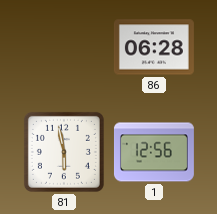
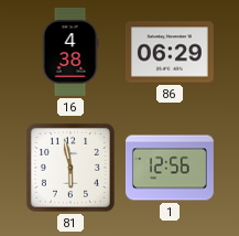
16: none -> 4:38
86: 06:28 -> 06:29
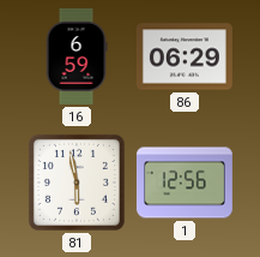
16: 4:38 -> 6:59
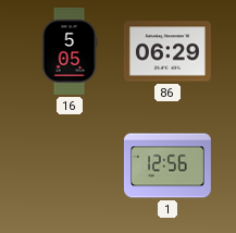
16: 6:59 -> 5:05
81: 5:58 -> none
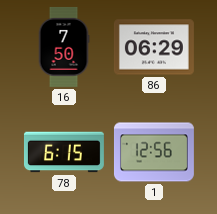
16: 5:05 -> 7:50
78: none -> 6:15
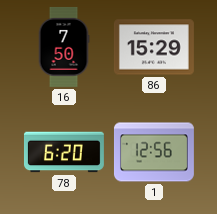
86: 06:29 -> 15:29
78: 6:15 -> 6:20
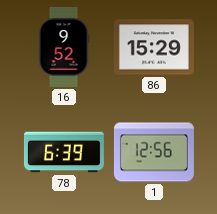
16: 7:50 -> 9:52
78: 6:20 -> 6:39
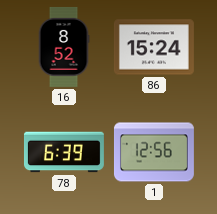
16: 9:52 -> 8:52
86: 15:29 -> 15:24
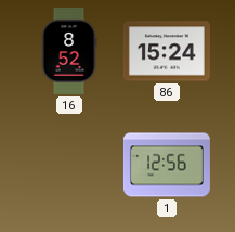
78: 6:39 -> none
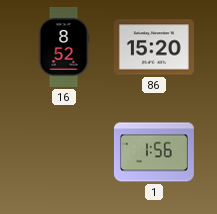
86: 15:24 -> 15:20
1: 12:56 -> 1:56
